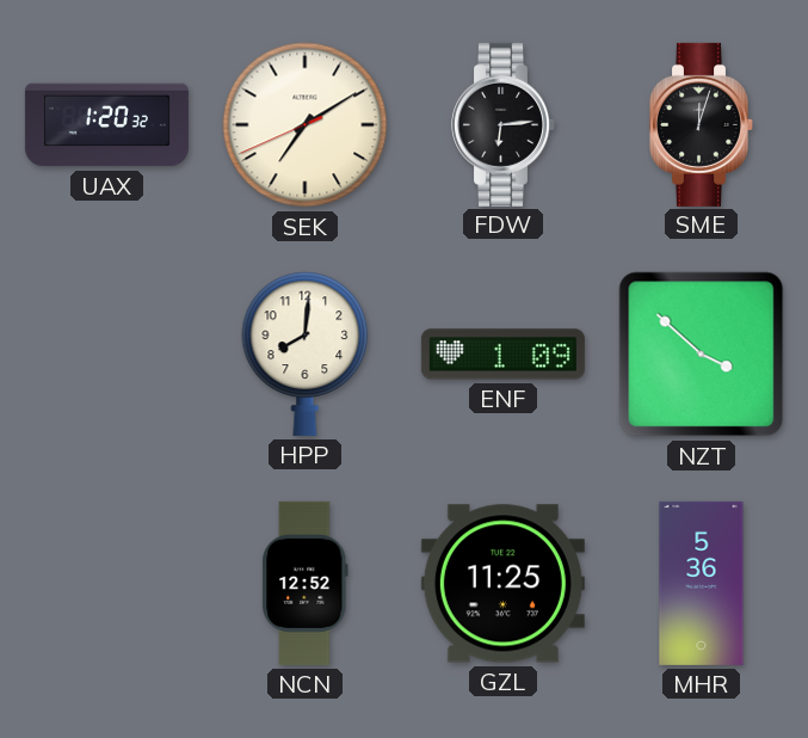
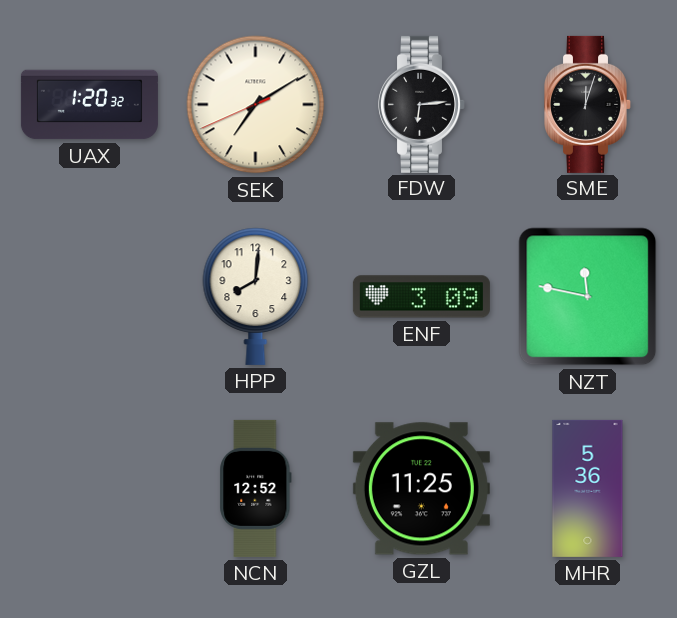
ENF: 1:09 -> 3:09
NZT: 3:52 -> 11:47
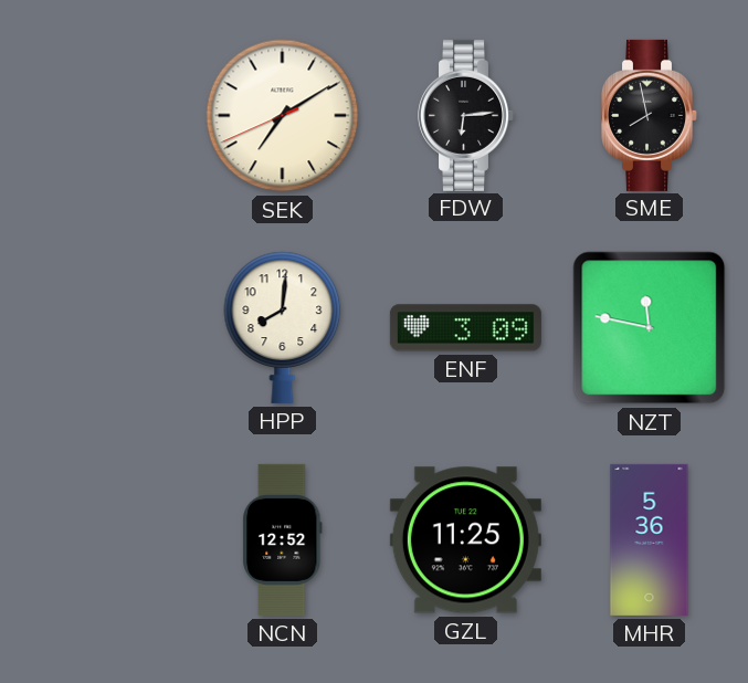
UAX: 1:20 -> none
SME: 12:03 -> 7:58
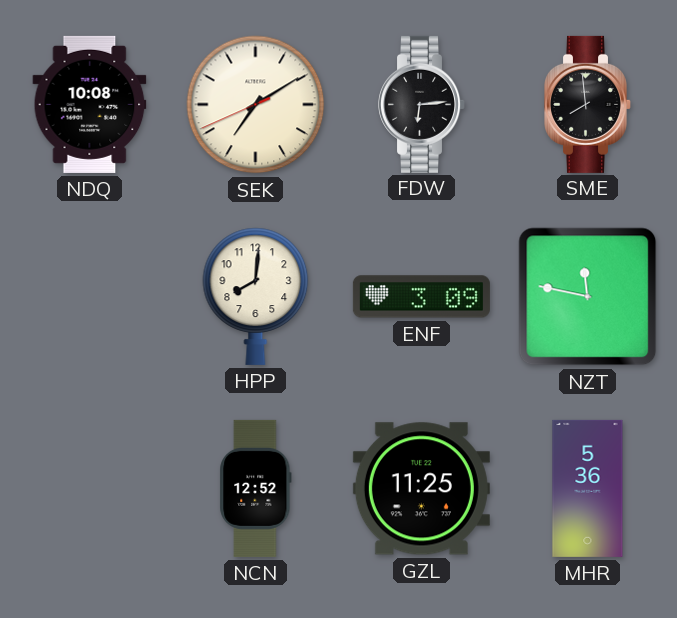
NDQ: none -> 10:08
SME: 7:58 -> 7:59
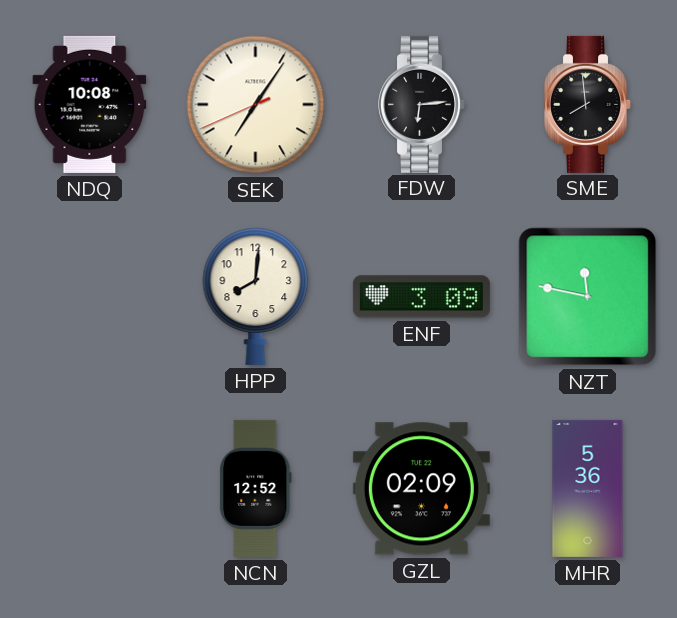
SEK: 7:09 -> 7:05
GZL: 11:25 -> 02:09
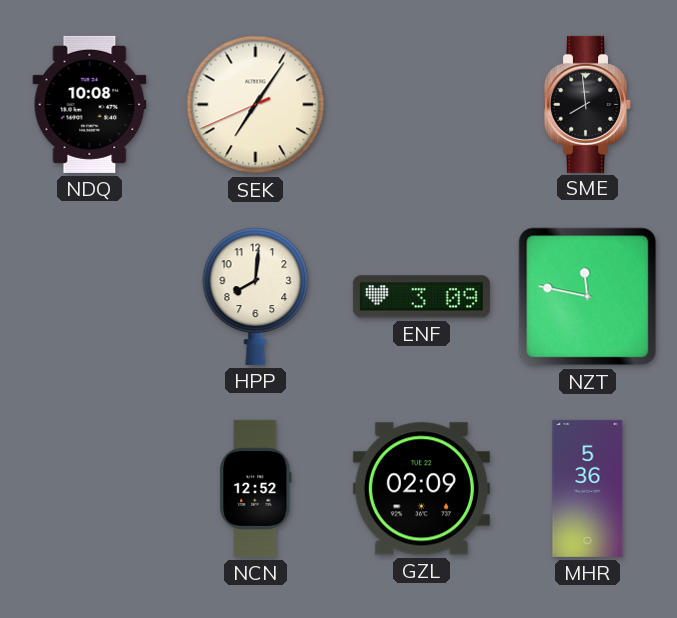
FDW: 6:14 -> none
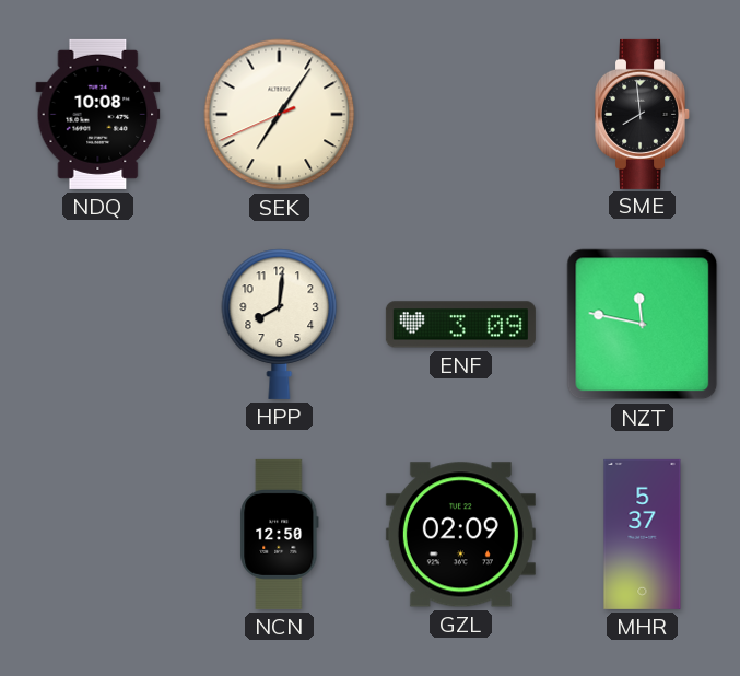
NCN: 12:52 -> 12:50
MHR: 5:36 -> 5:37
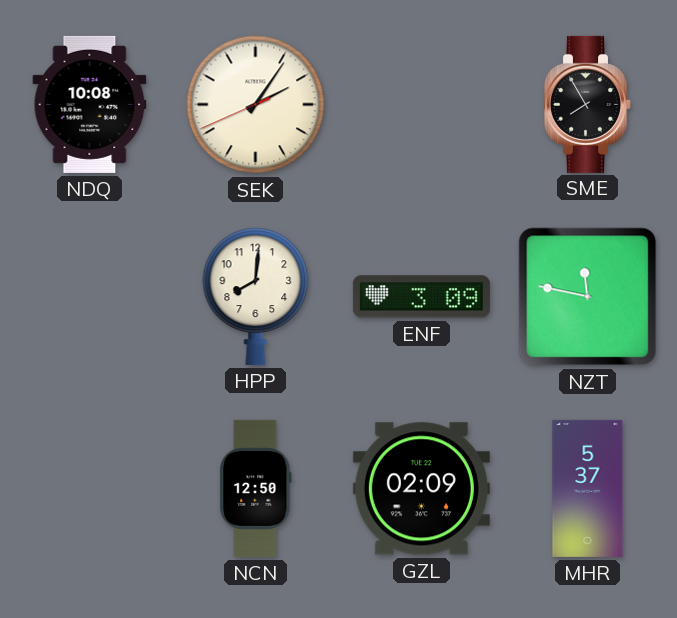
SEK: 7:05 -> 2:05
SME: 7:59 -> 7:55
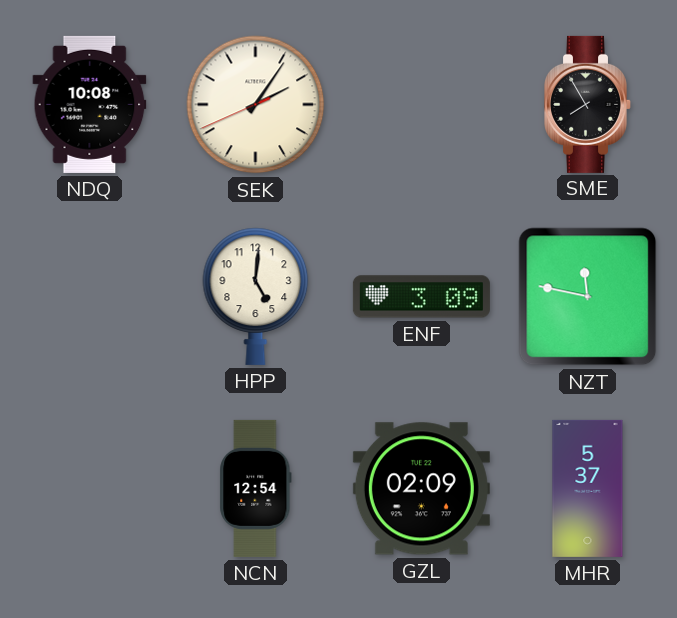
HPP: 8:01 -> 5:01
NCN: 12:50 -> 12:54
